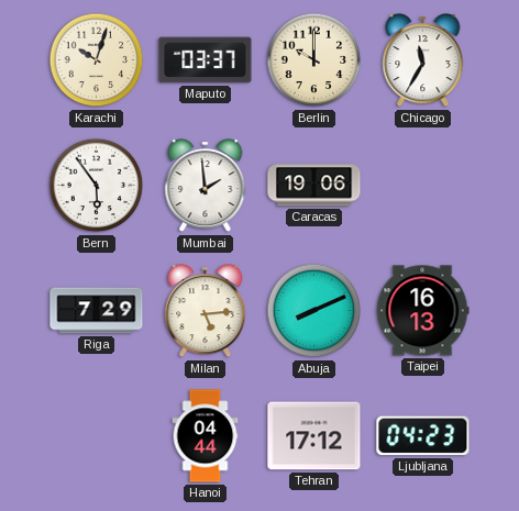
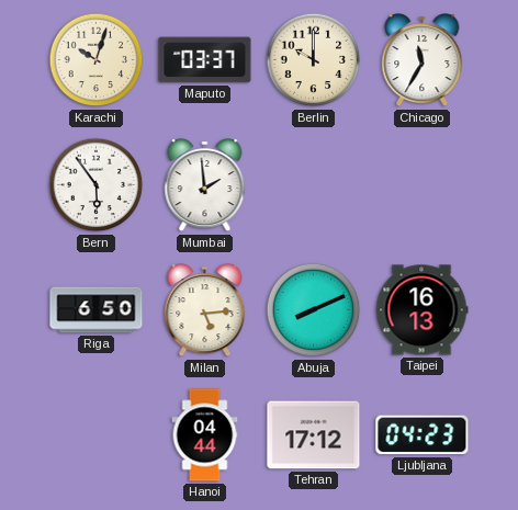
Caracas: 19:06 -> none
Riga: 7:29 -> 6:50
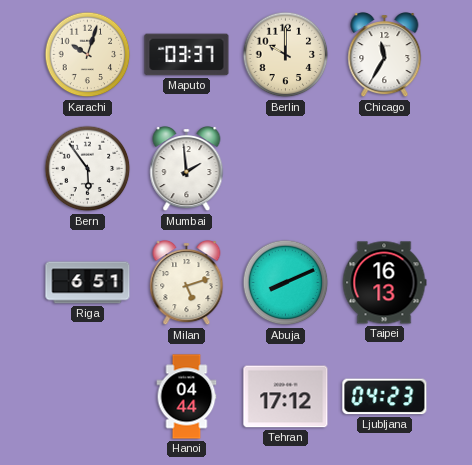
Riga: 6:50 -> 6:51
Milan: 5:14 -> 5:12
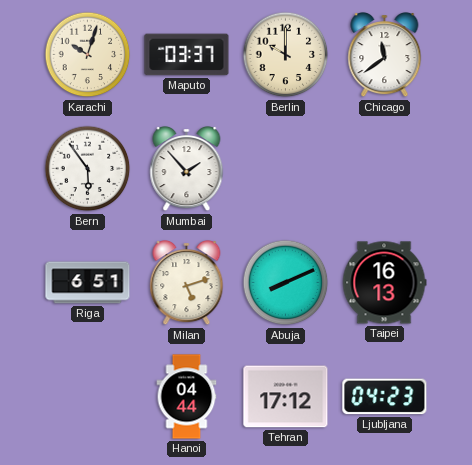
Chicago: 11:35 -> 11:39
Mumbai: 1:59 -> 1:53
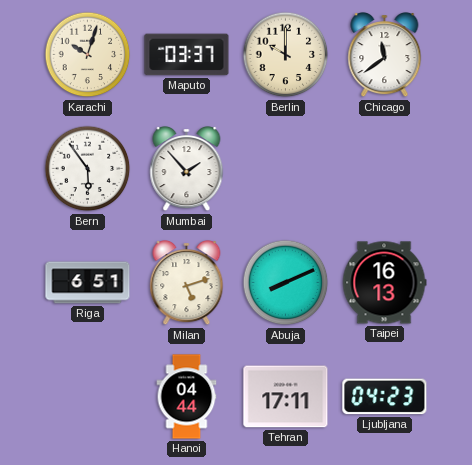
Tehran: 17:12 -> 17:11
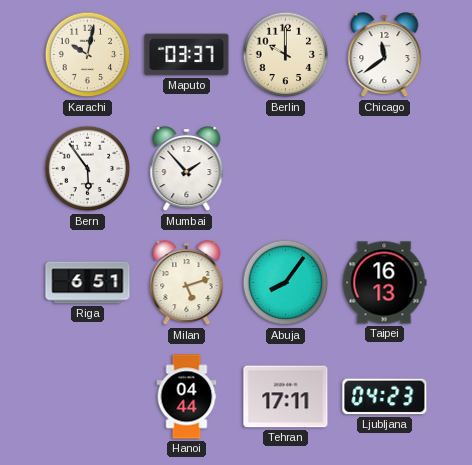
Karachi: 10:03 -> 10:02
Abuja: 8:11 -> 8:06
